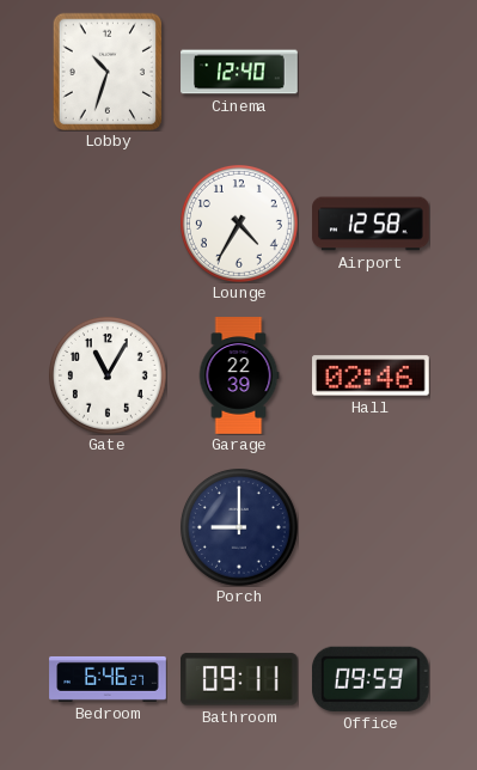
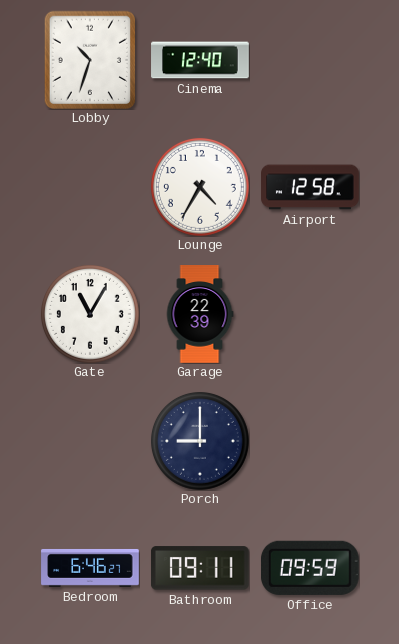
Hall: 02:46 -> none
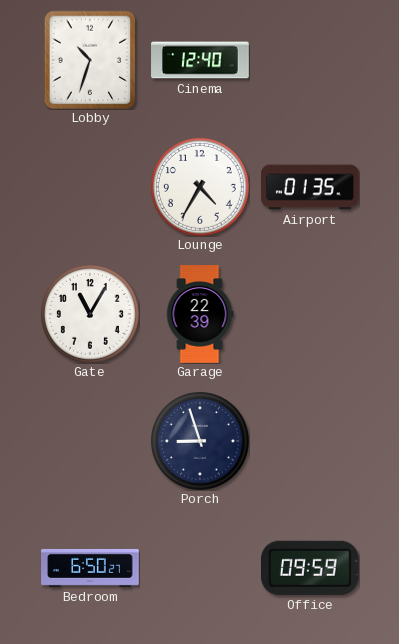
Airport: 12:58 -> 01:35
Porch: 9:00 -> 8:57
Bedroom: 6:46 -> 6:50
Bathroom: 09:11 -> none
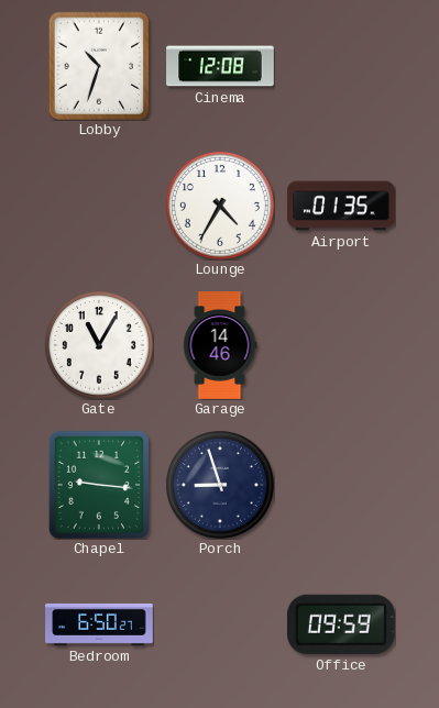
Cinema: 12:40 -> 12:08
Garage: 22:39 -> 14:46
Chapel: none -> 9:16
